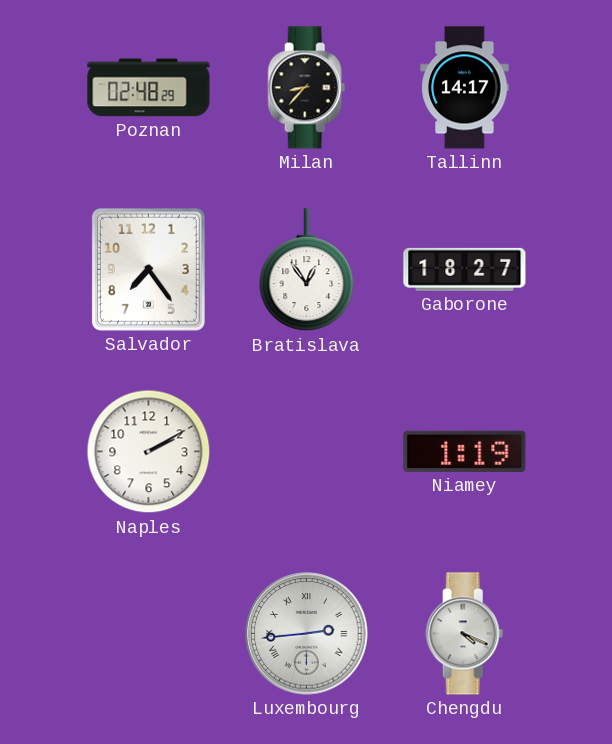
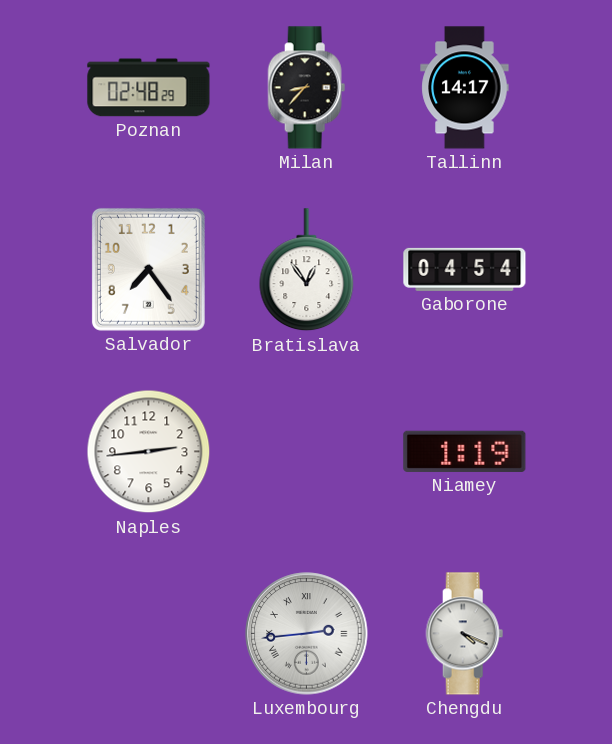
Gaborone: 18:27 -> 04:54
Naples: 2:10 -> 2:44
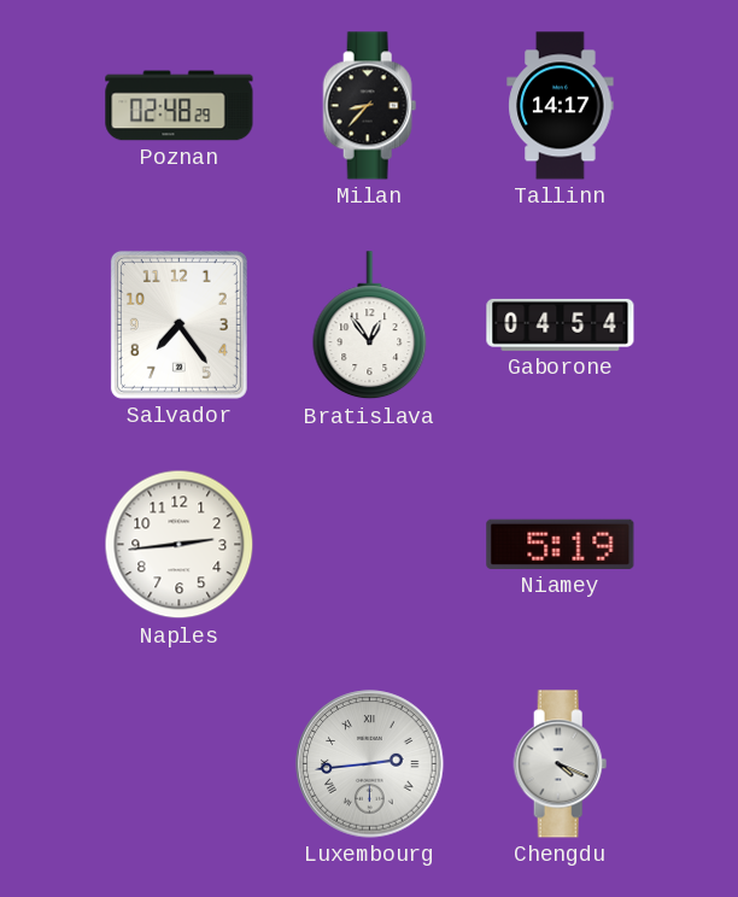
Niamey: 1:19 -> 5:19
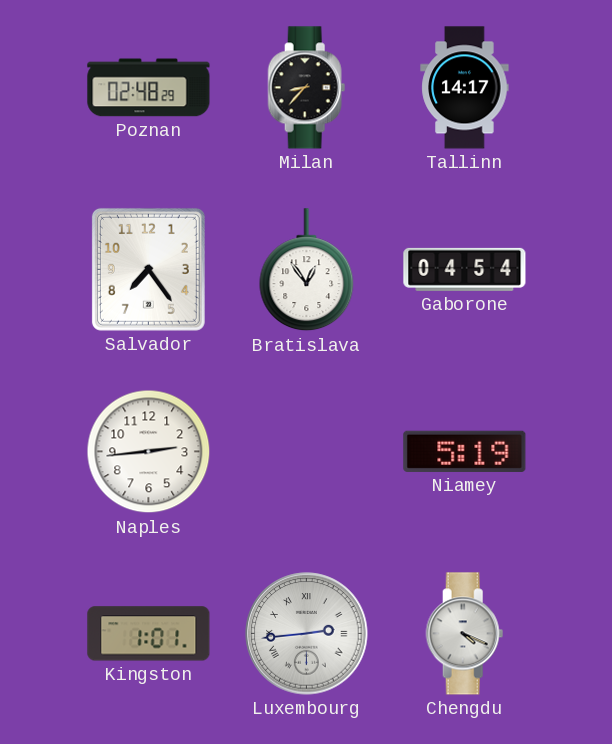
Kingston: none -> 1:01
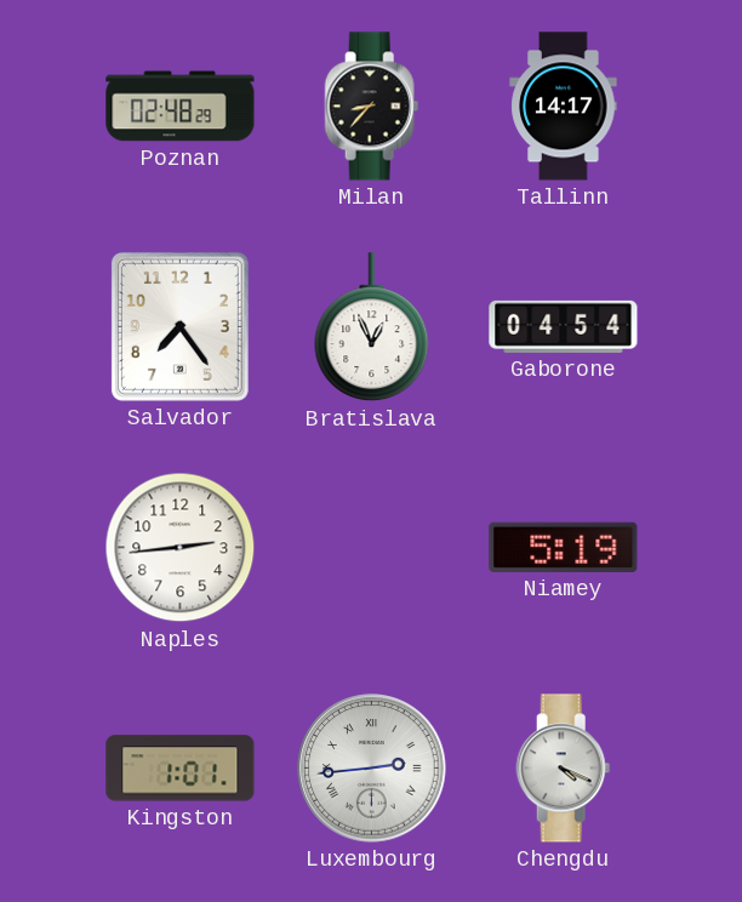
Bratislava: 12:54 -> 12:56
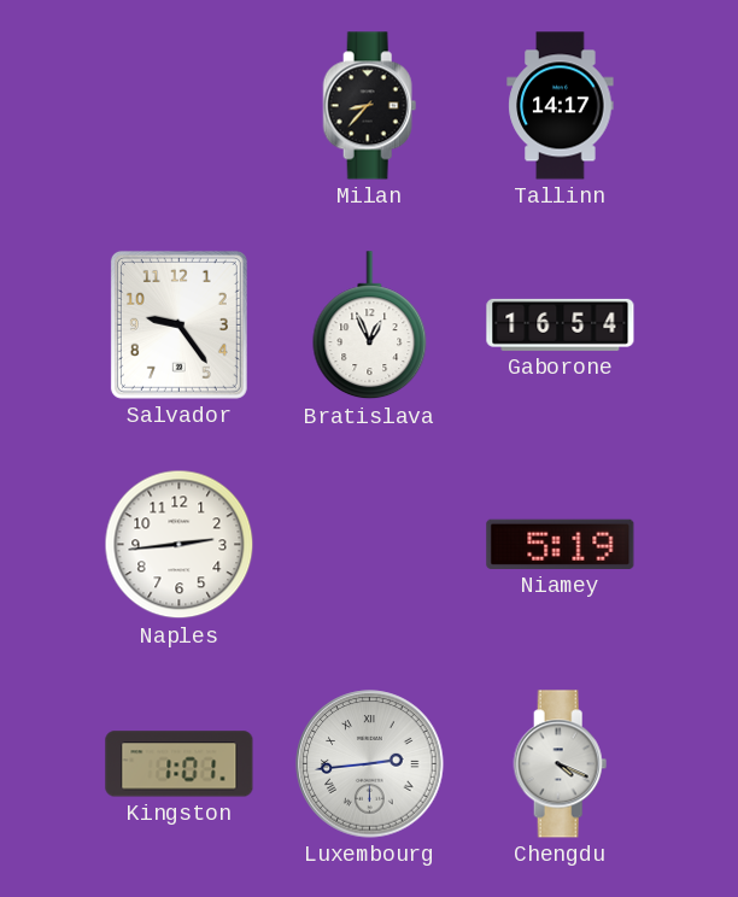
Poznan: 02:48 -> none
Salvador: 7:24 -> 9:24
Gaborone: 04:54 -> 16:54
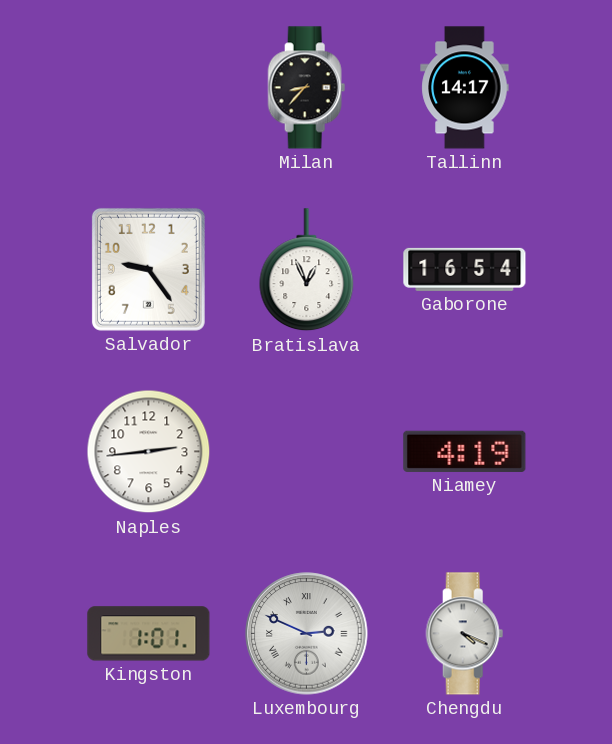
Niamey: 5:19 -> 4:19
Luxembourg: 2:44 -> 2:49
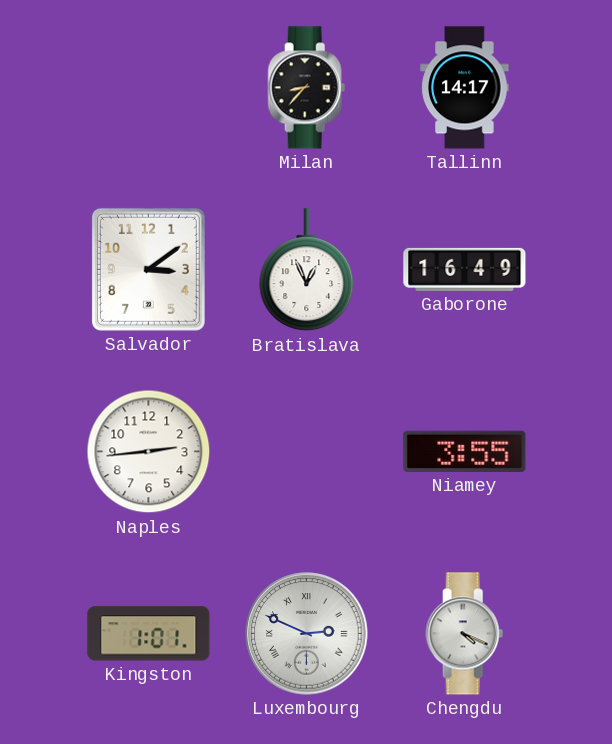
Salvador: 9:24 -> 3:09
Gaborone: 16:54 -> 16:49
Niamey: 4:19 -> 3:55
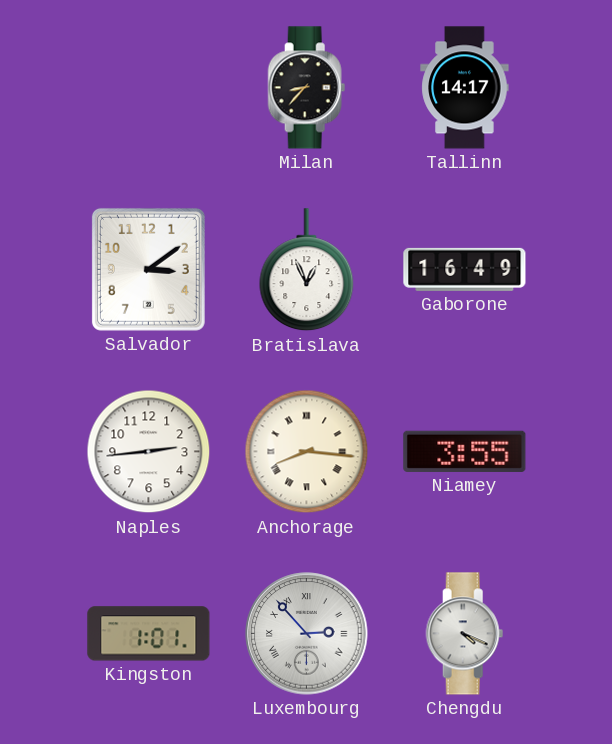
Anchorage: none -> 8:16
Luxembourg: 2:49 -> 2:53
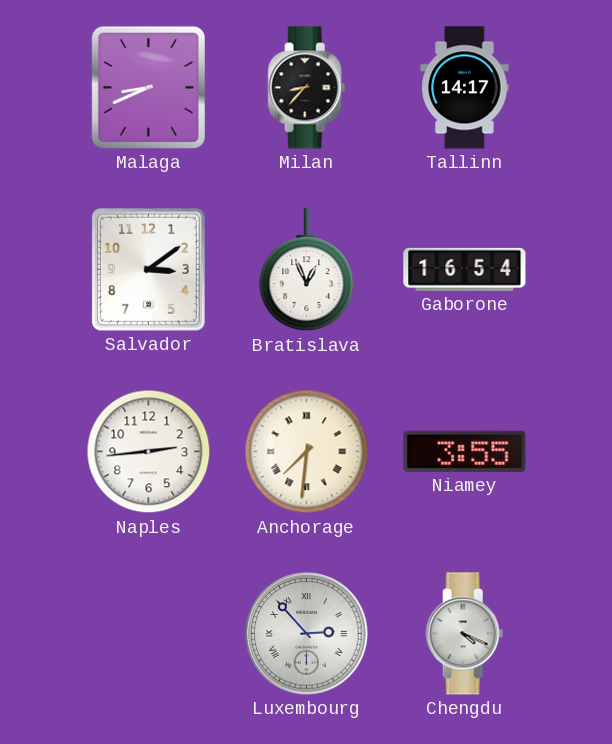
Malaga: none -> 8:41
Gaborone: 16:49 -> 16:54
Anchorage: 8:16 -> 7:31
Kingston: 1:01 -> none
